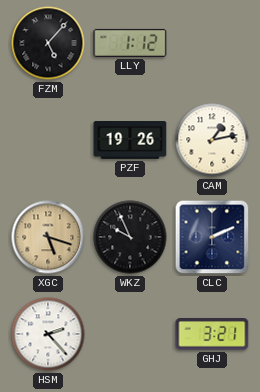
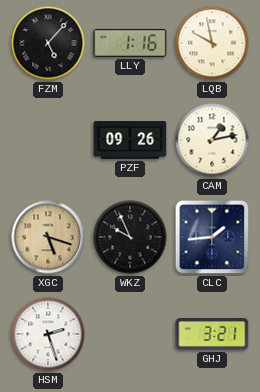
LLY: 1:12 -> 1:16
LQB: none -> 9:58
PZF: 19:26 -> 09:26
CLC: 2:11 -> 1:44
HSM: 2:23 -> 2:27
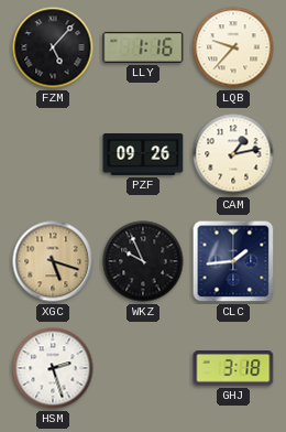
LQB: 9:58 -> 9:37
GHJ: 3:21 -> 3:18
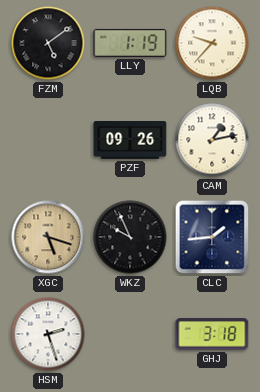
FZM: 5:07 -> 5:09
LLY: 1:16 -> 1:19
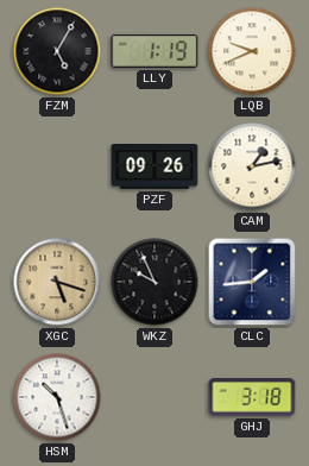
FZM: 5:09 -> 5:05
LQB: 9:37 -> 9:41
HSM: 2:27 -> 10:27
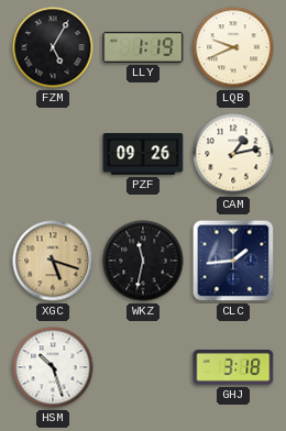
WKZ: 9:56 -> 11:32
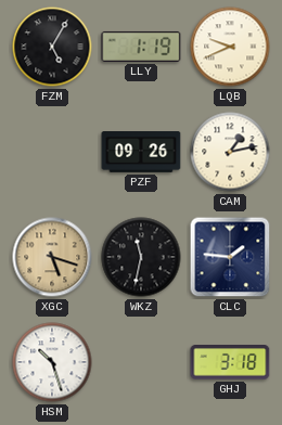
CLC: 1:44 -> 1:46
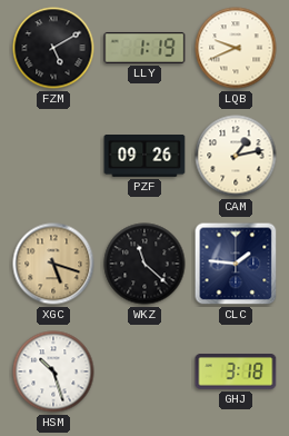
FZM: 5:05 -> 5:10
WKZ: 11:32 -> 11:22
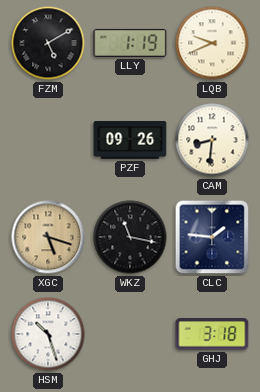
CAM: 1:13 -> 8:31
WKZ: 11:22 -> 11:17
